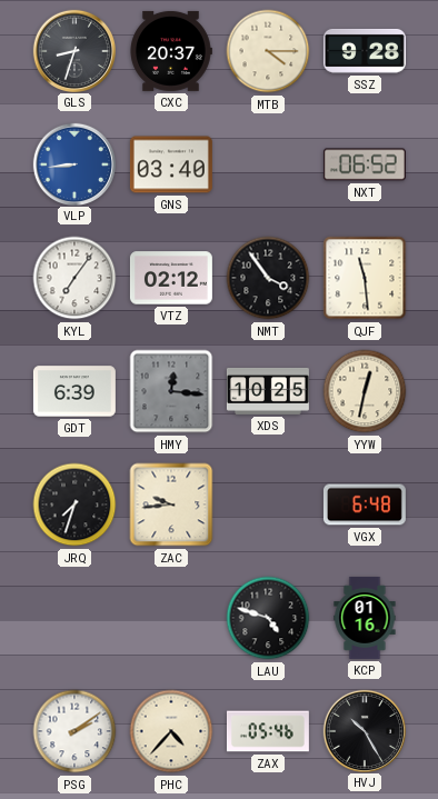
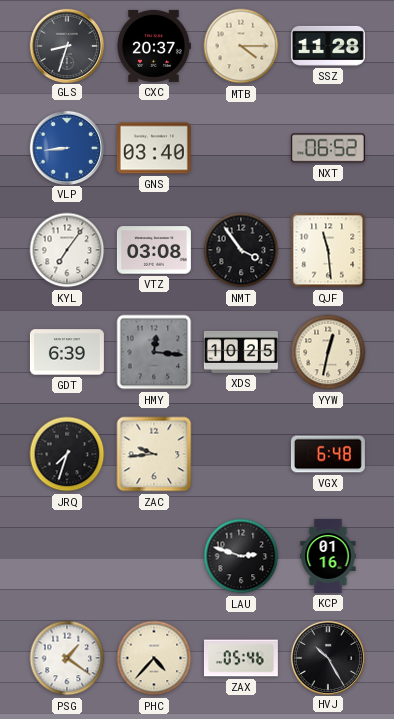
SSZ: 9:28 -> 11:28
VTZ: 02:12 -> 03:08
LAU: 4:48 -> 2:48
PSG: 2:09 -> 1:21
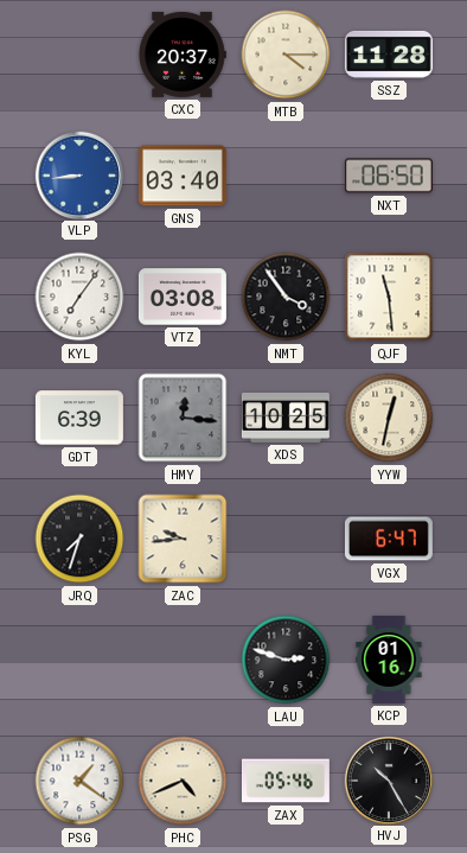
GLS: 8:33 -> none
NXT: 06:52 -> 06:50
VGX: 6:48 -> 6:47
PHC: 4:37 -> 4:41
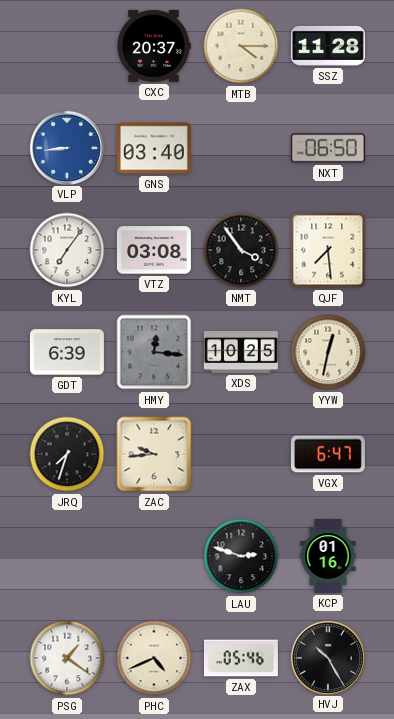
QJF: 11:29 -> 7:29
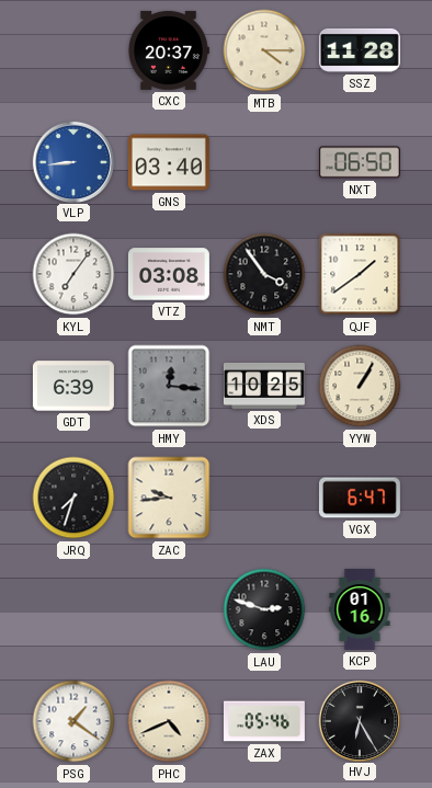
QJF: 7:29 -> 1:39
YYW: 12:32 -> 1:05
HVJ: 10:25 -> 6:25
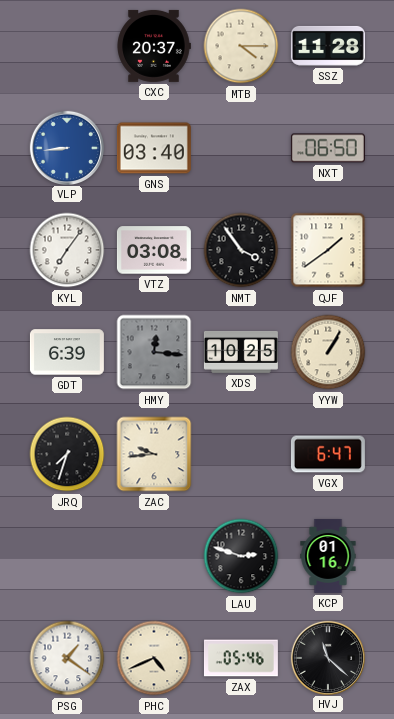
HVJ: 6:25 -> 11:22
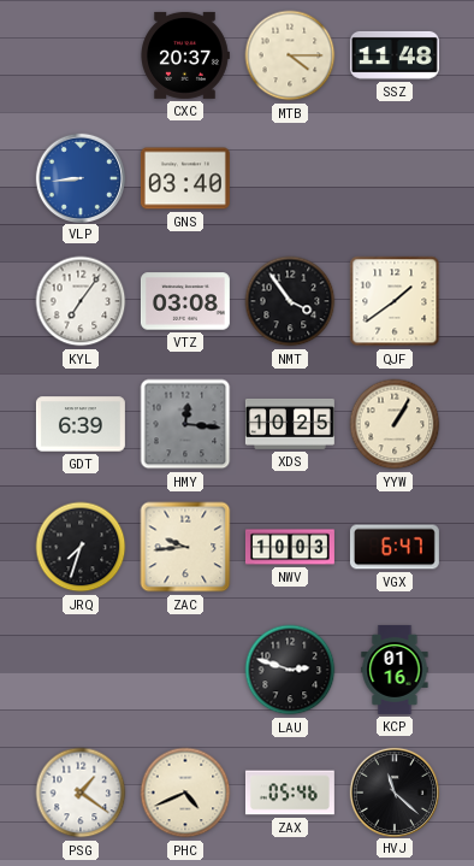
SSZ: 11:28 -> 11:48
NXT: 06:50 -> none
NWV: none -> 10:03
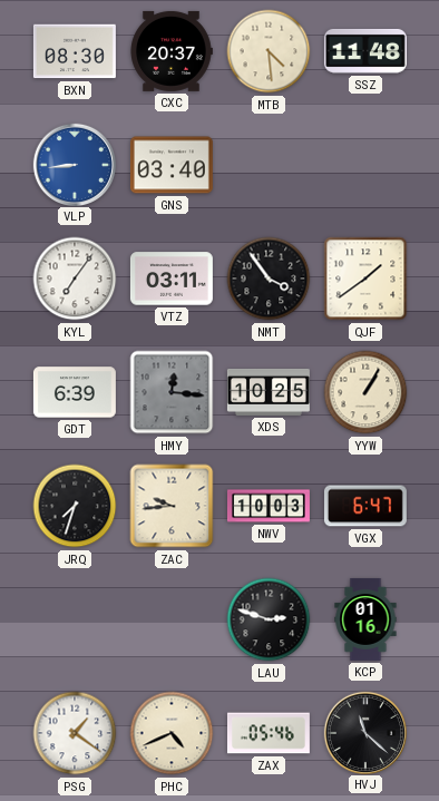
BXN: none -> 08:30
MTB: 4:15 -> 4:29
VTZ: 03:08 -> 03:11
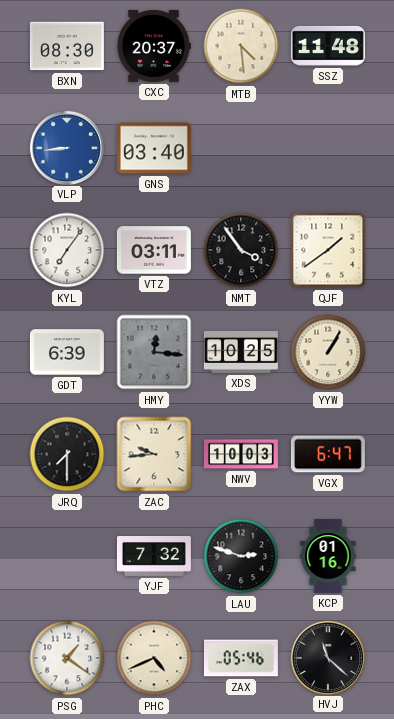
JRQ: 7:33 -> 7:30
YJF: none -> 7:32
